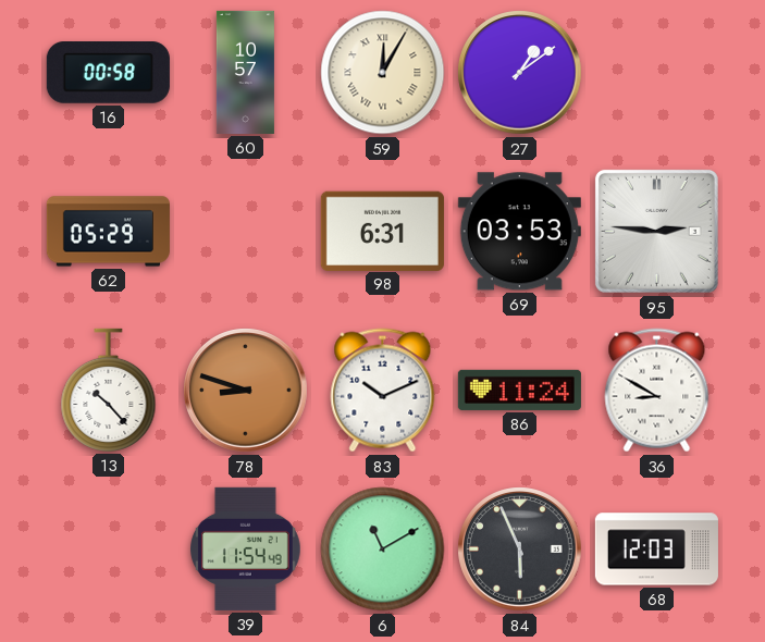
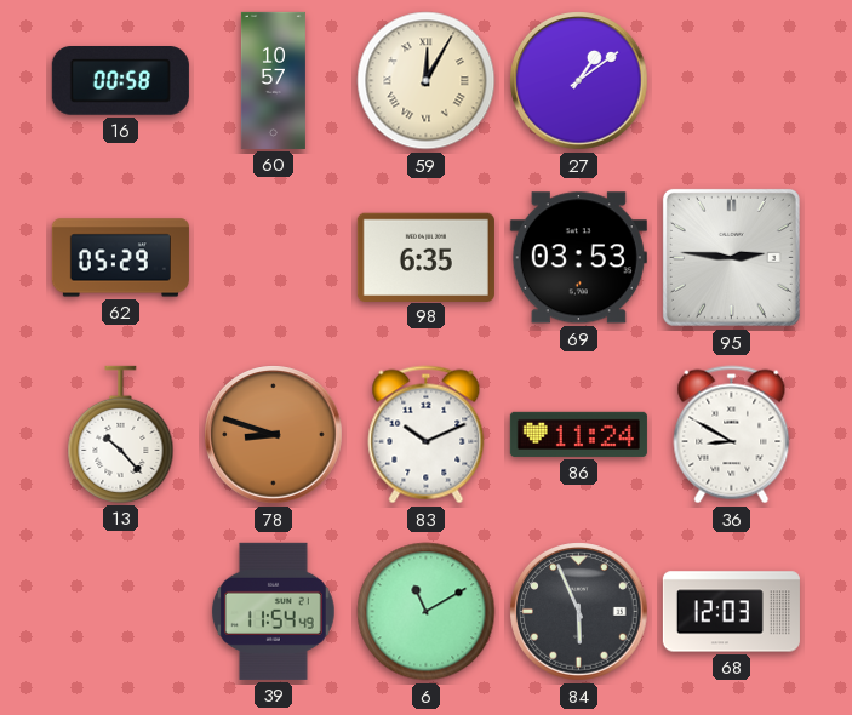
98: 6:31 -> 6:35
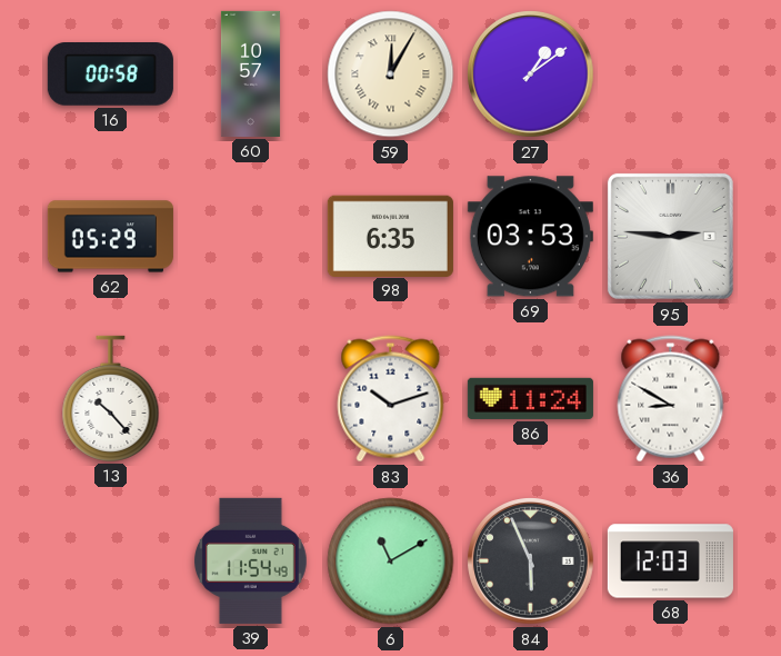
78: 8:48 -> none
83: 10:11 -> 10:12
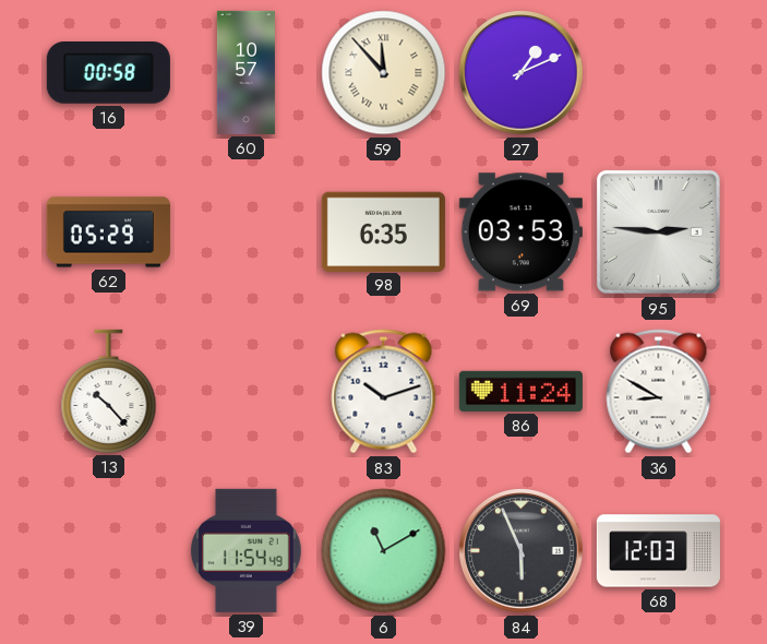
59: 12:05 -> 11:53
27: 1:09 -> 1:11
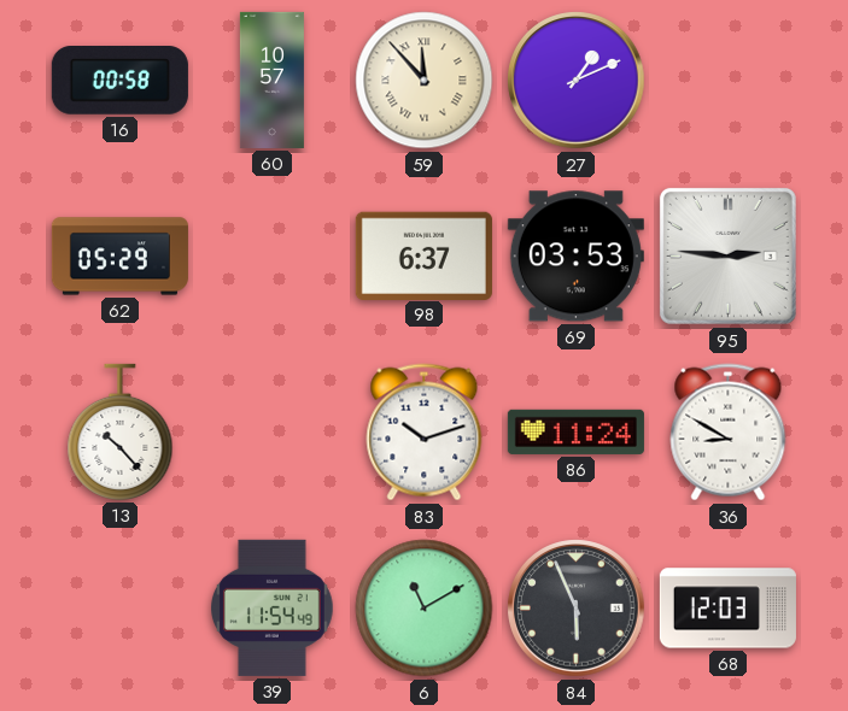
98: 6:35 -> 6:37
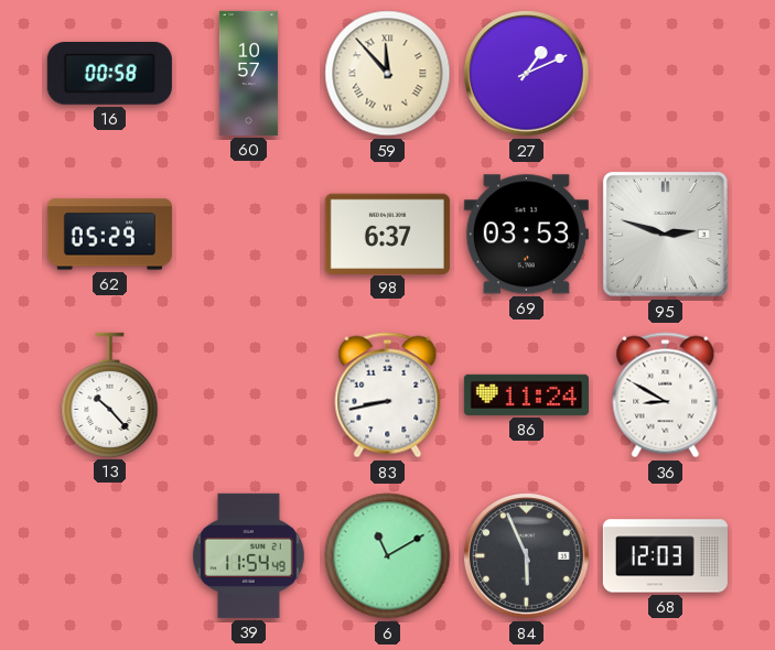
95: 2:46 -> 2:48
83: 10:12 -> 8:43
